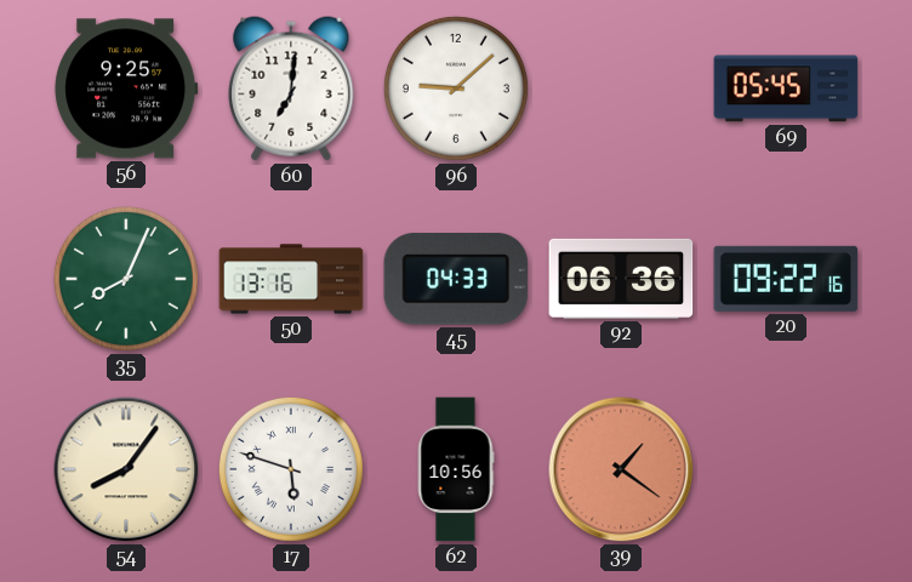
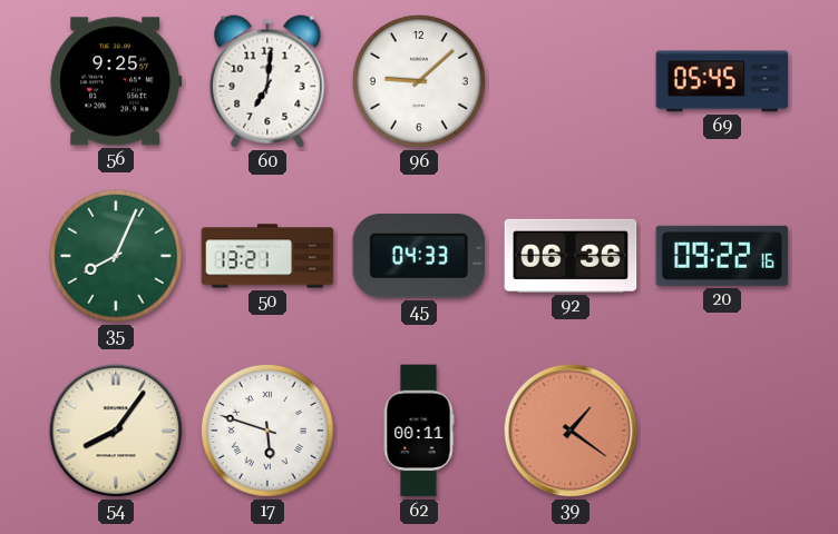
50: 13:16 -> 13:21
62: 10:56 -> 00:11
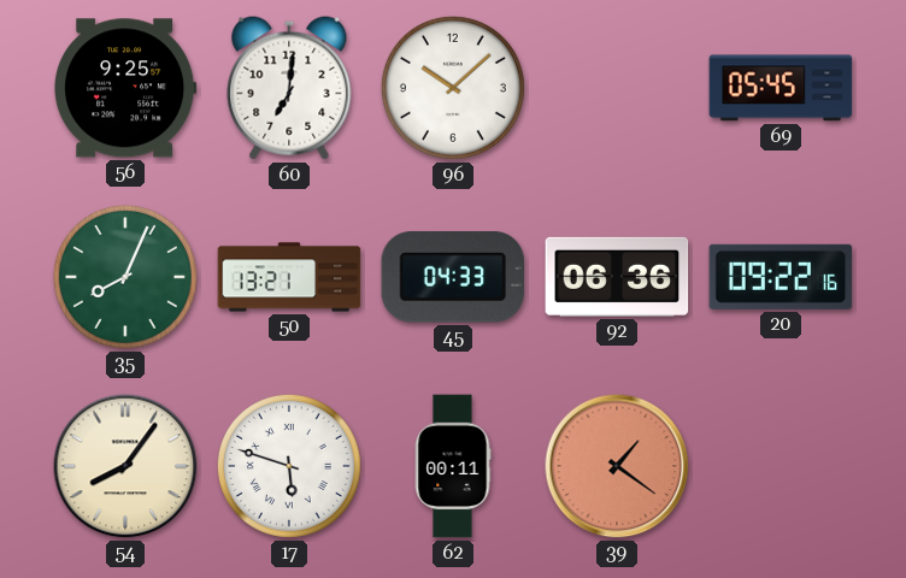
96: 9:08 -> 10:08
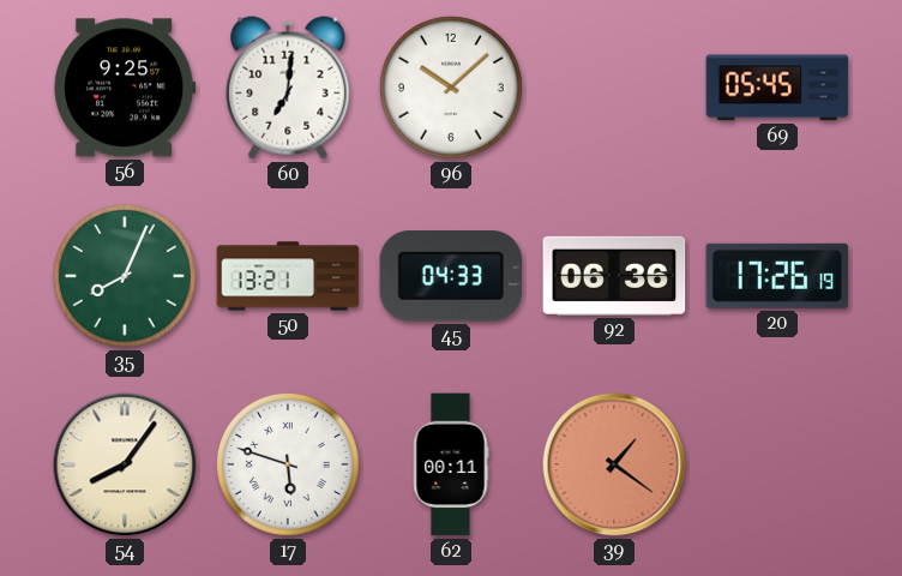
20: 09:22 -> 17:26
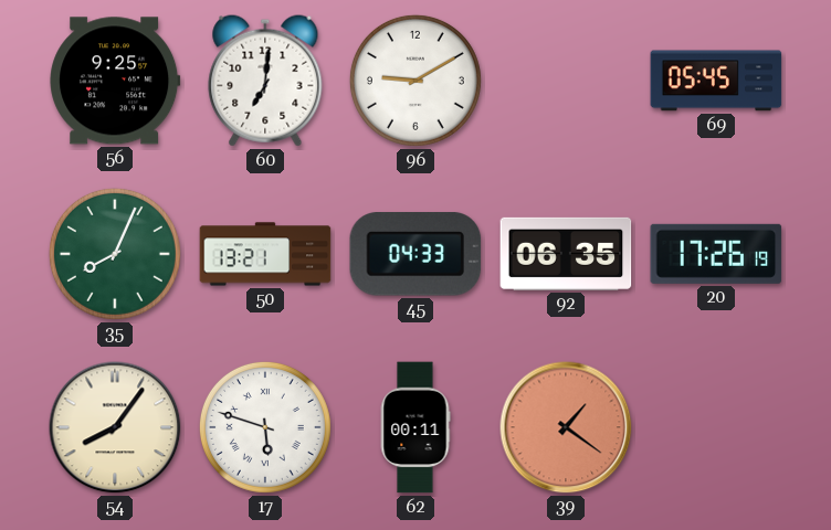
96: 10:08 -> 9:10
92: 06:36 -> 06:35
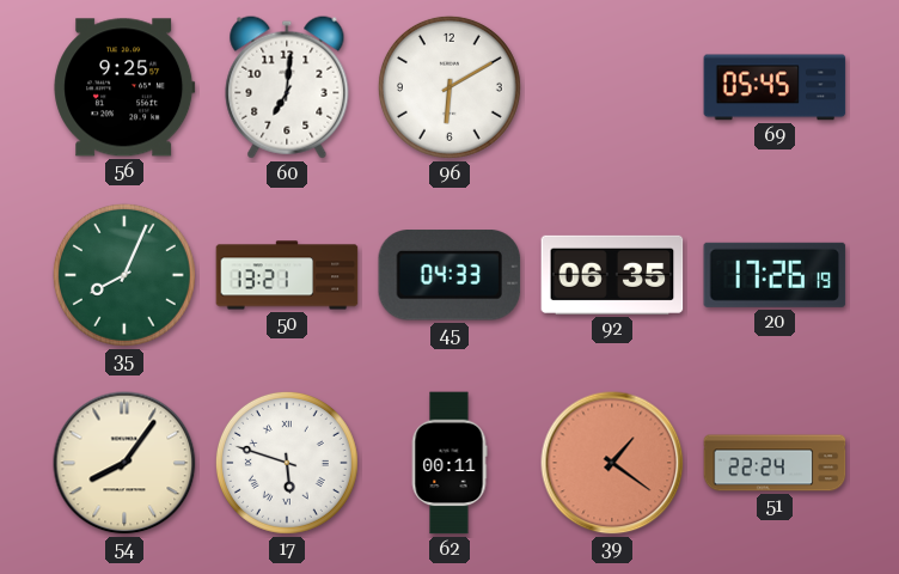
96: 9:10 -> 6:10
51: none -> 22:24
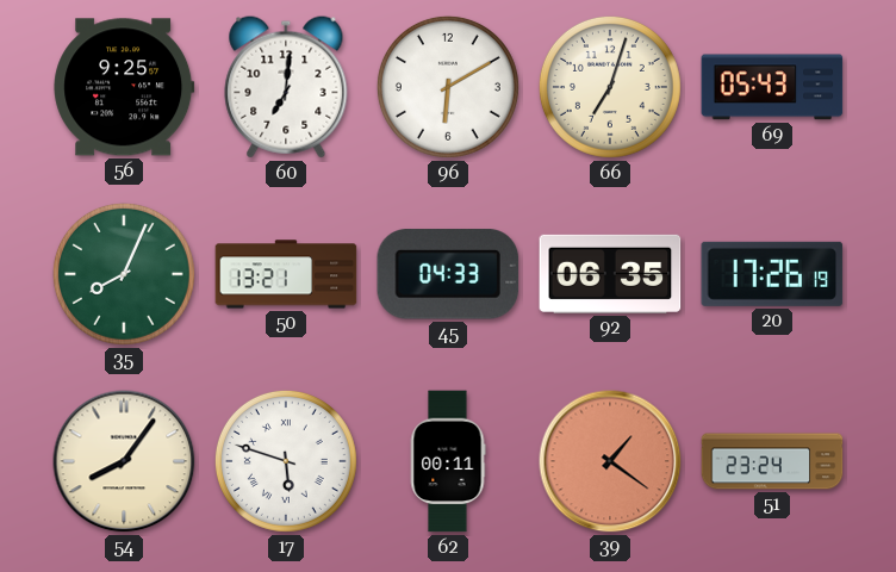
66: none -> 7:03
69: 05:45 -> 05:43
51: 22:24 -> 23:24
